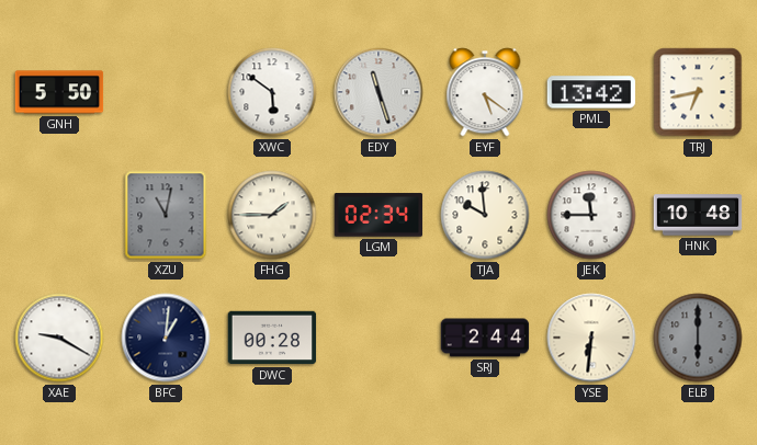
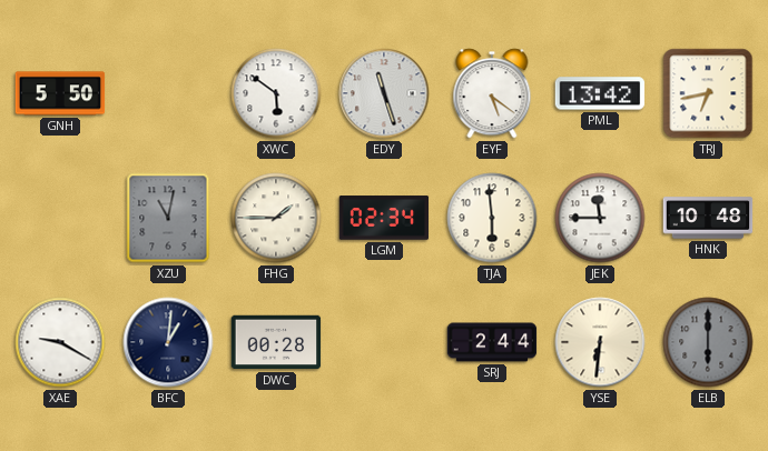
TJA: 9:59 -> 5:59
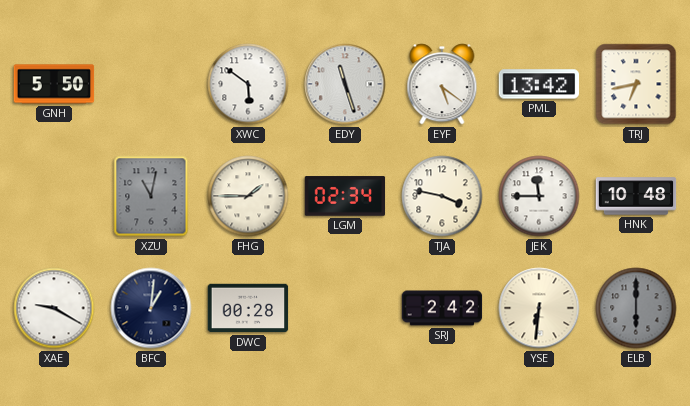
TJA: 5:59 -> 3:47
SRJ: 2:44 -> 2:42
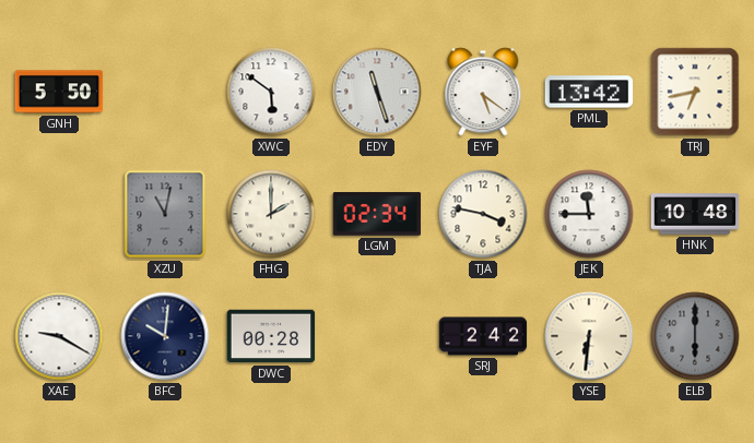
FHG: 1:45 -> 2:00
BFC: 1:01 -> 10:01
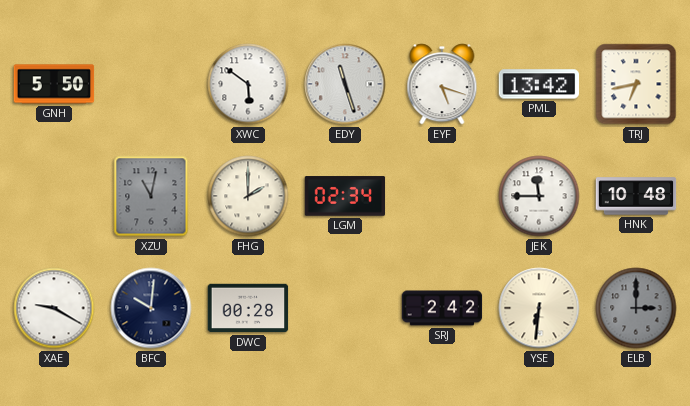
EYF: 5:21 -> 5:18
TJA: 3:47 -> none
ELB: 6:00 -> 3:00
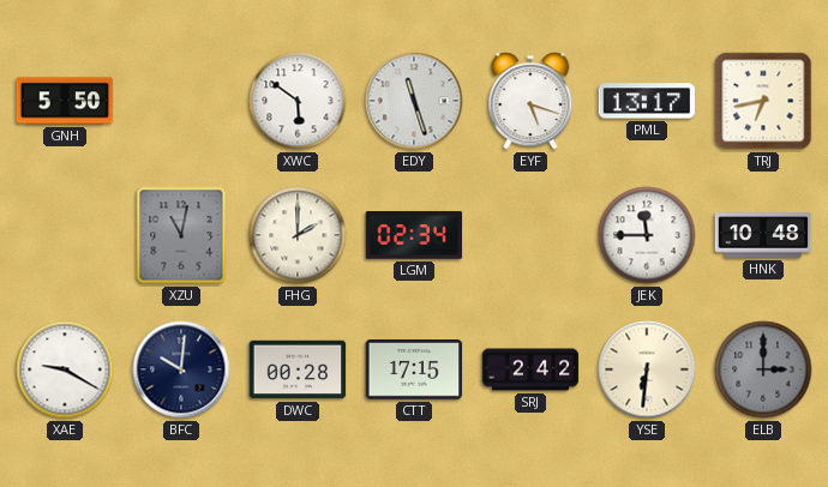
PML: 13:42 -> 13:17
CTT: none -> 17:15
